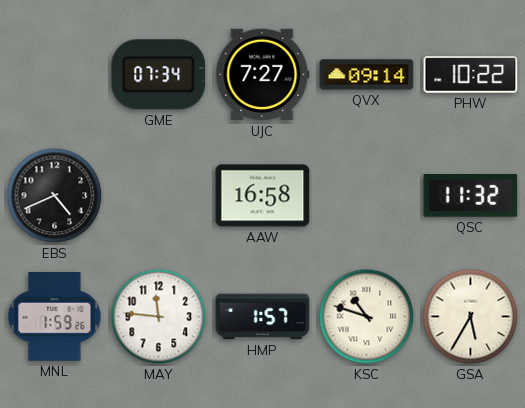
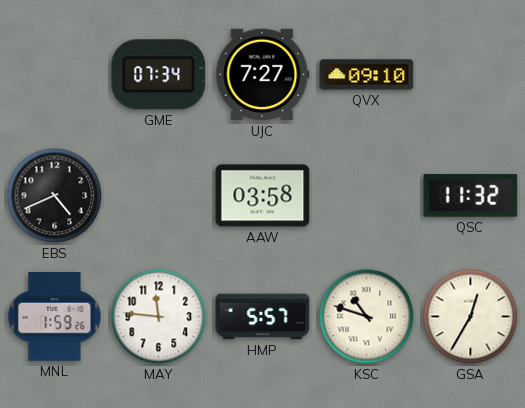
QVX: 09:14 -> 09:10
PHW: 10:22 -> none
AAW: 16:58 -> 03:58
HMP: 1:57 -> 5:57
GSA: 5:35 -> 12:35
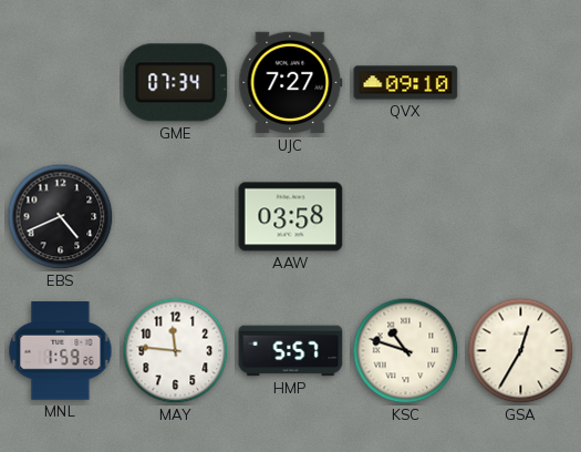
QSC: 11:32 -> none
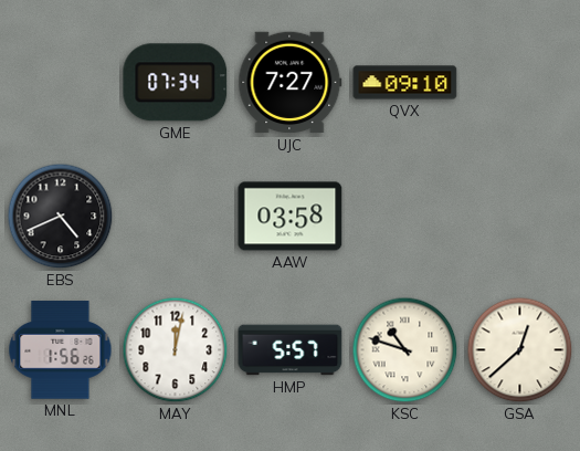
MNL: 1:59 -> 1:56
MAY: 11:46 -> 12:02
GSA: 12:35 -> 12:38
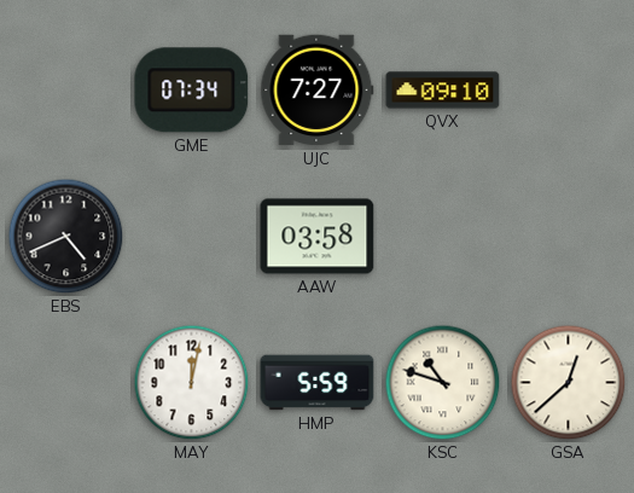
MNL: 1:56 -> none
HMP: 5:57 -> 5:59
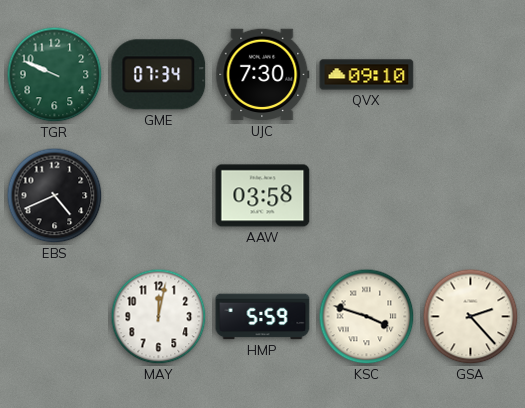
TGR: none -> 9:49
UJC: 7:27 -> 7:30
KSC: 10:48 -> 3:48
GSA: 12:38 -> 2:23
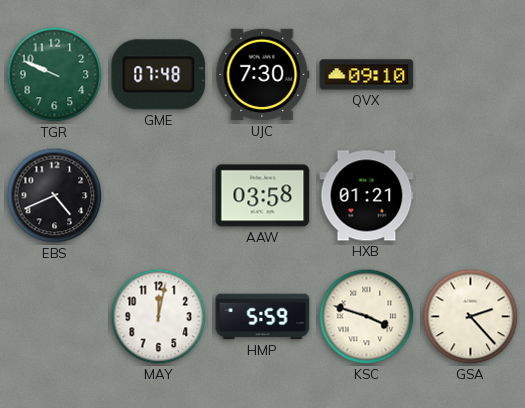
GME: 07:34 -> 07:48
HXB: none -> 01:21
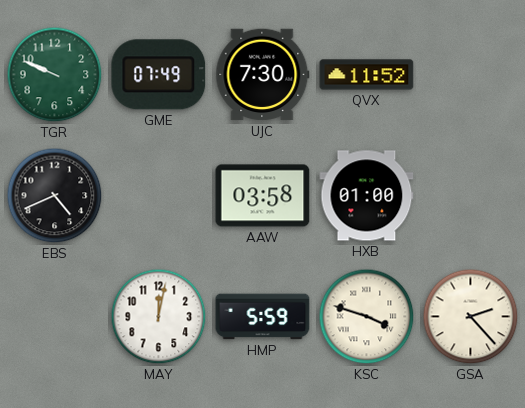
GME: 07:48 -> 07:49
QVX: 09:10 -> 11:52
HXB: 01:21 -> 01:00
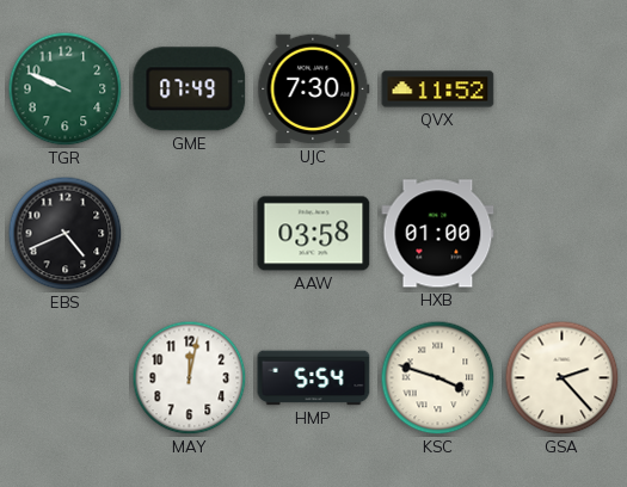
HMP: 5:59 -> 5:54
